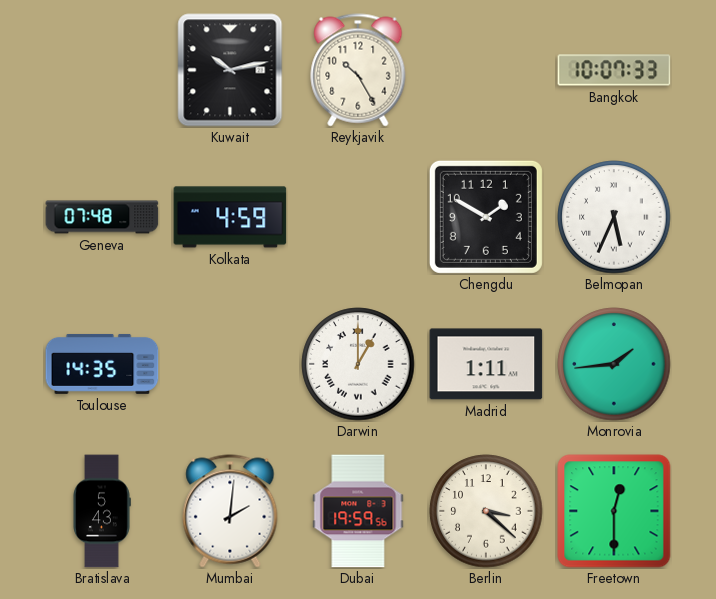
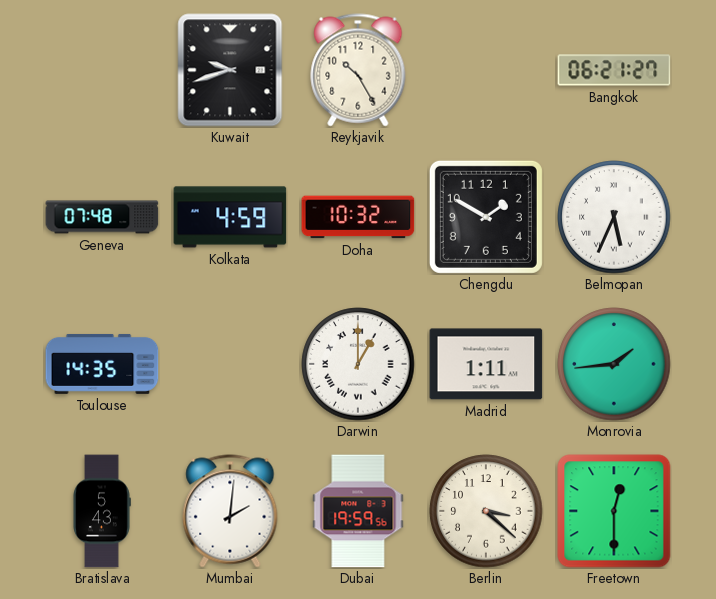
Kuwait: 10:13 -> 9:42
Bangkok: 10:07 -> 06:21
Doha: none -> 10:32
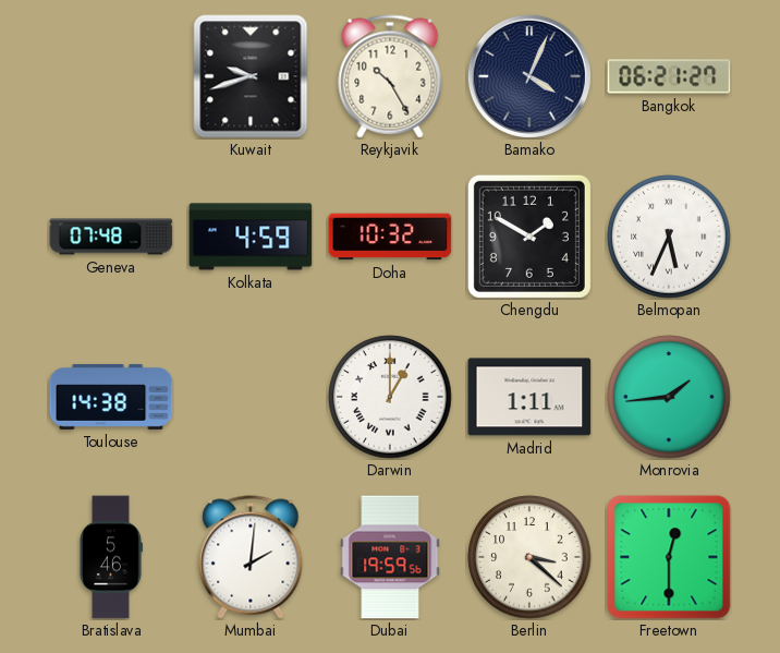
Bamako: none -> 4:04
Toulouse: 14:35 -> 14:38
Bratislava: 5:43 -> 5:46
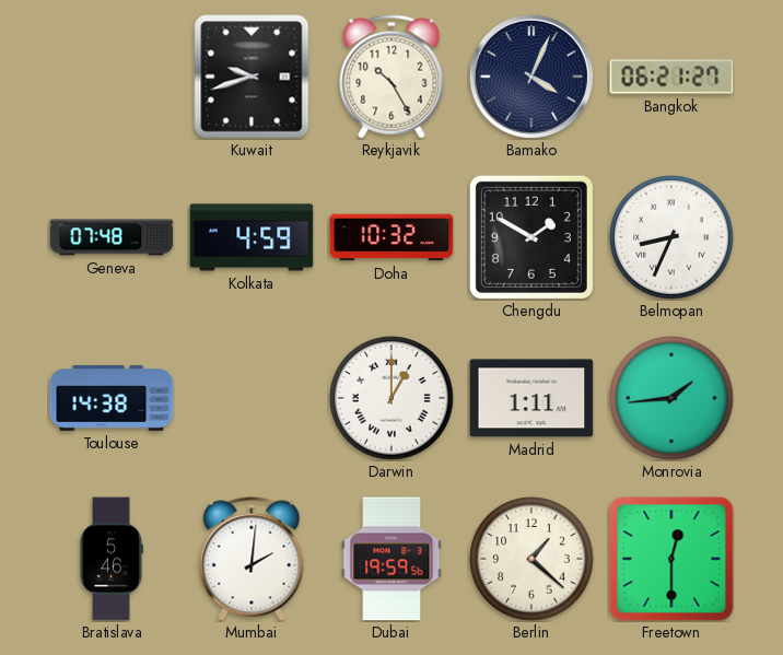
Belmopan: 5:34 -> 8:34
Berlin: 3:22 -> 1:22
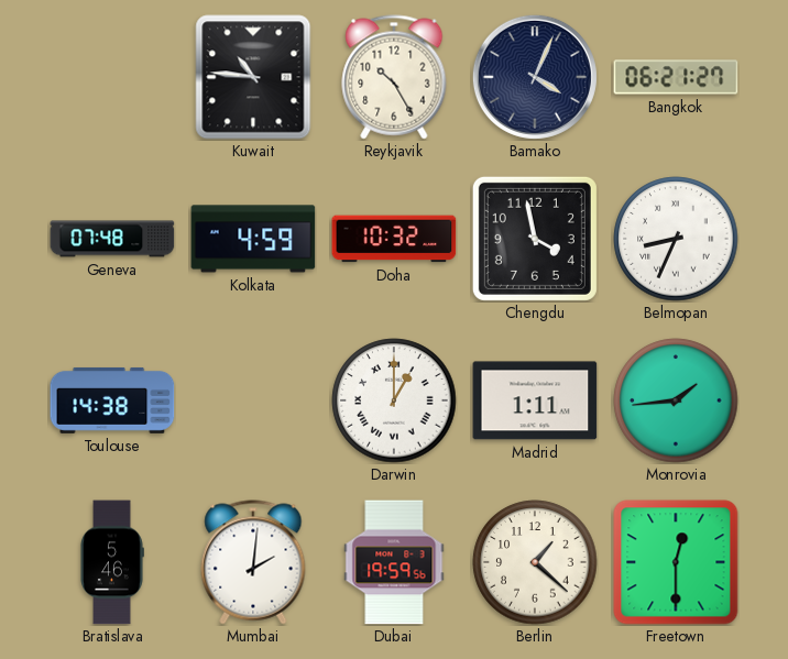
Kuwait: 9:42 -> 10:46
Chengdu: 1:50 -> 3:58
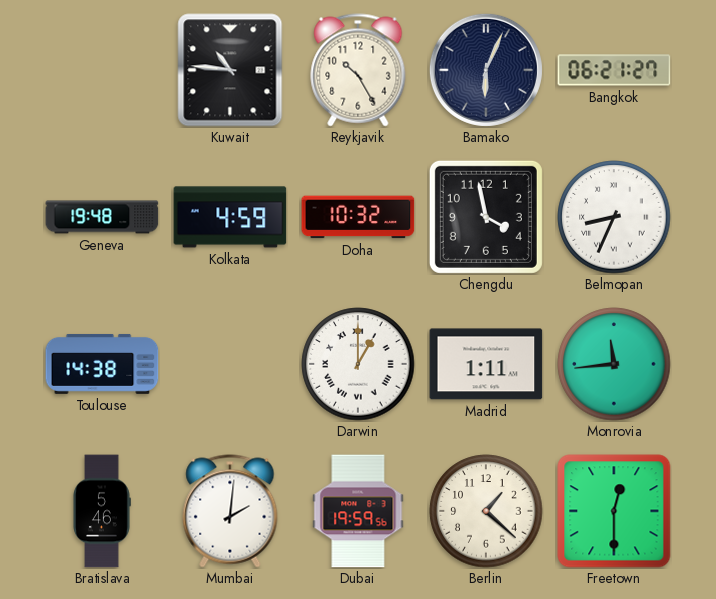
Bamako: 4:04 -> 6:04
Geneva: 07:48 -> 19:48
Monrovia: 1:44 -> 11:44
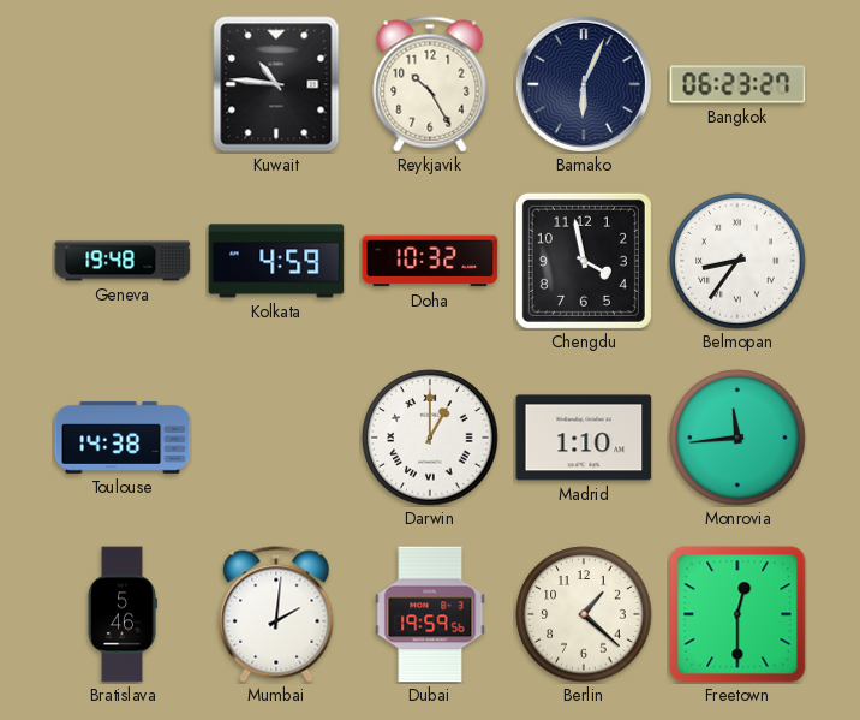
Bangkok: 06:21 -> 06:23
Belmopan: 8:34 -> 8:36
Madrid: 1:11 -> 1:10
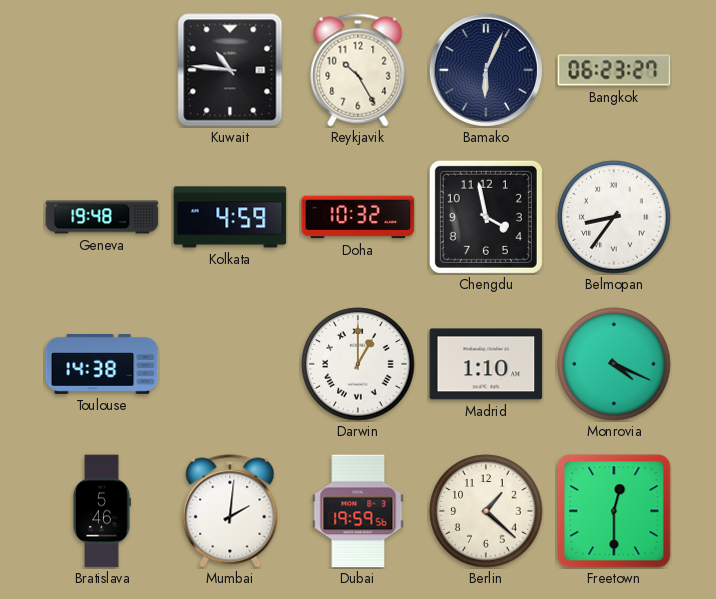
Monrovia: 11:44 -> 4:19
